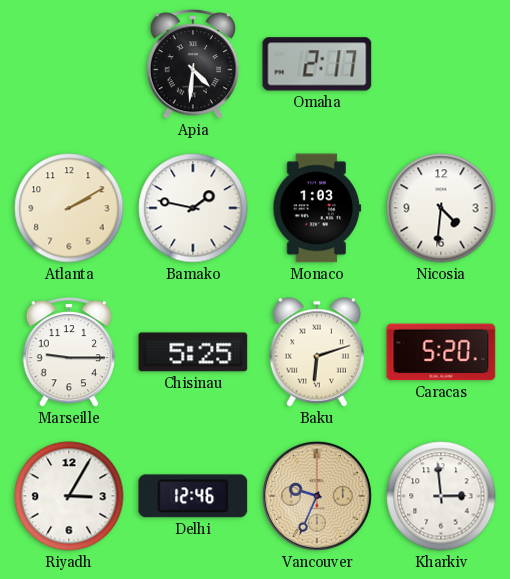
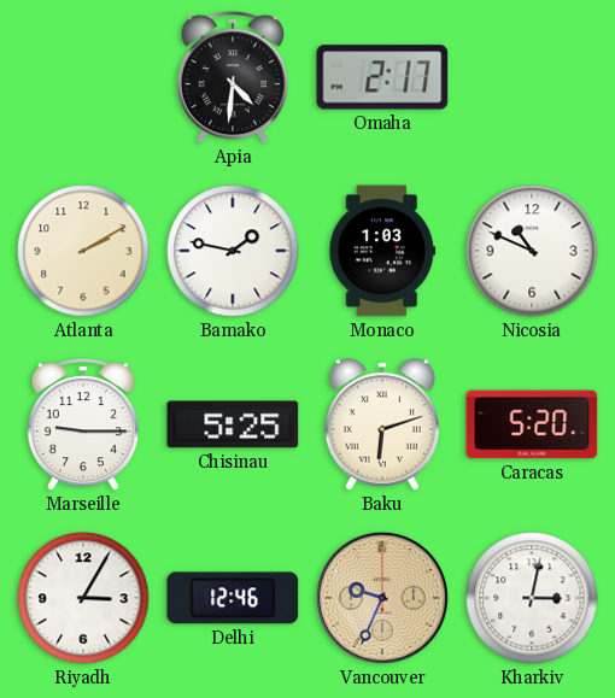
Nicosia: 4:31 -> 10:49
Kharkiv: 2:59 -> 3:02
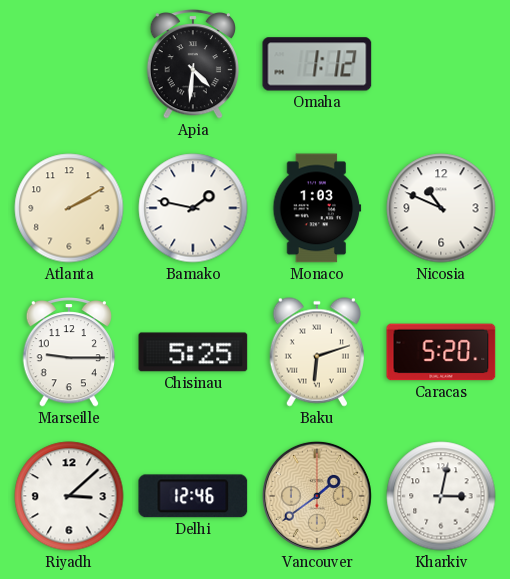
Omaha: 2:17 -> 1:12
Riyadh: 3:05 -> 3:08
Vancouver: 9:34 -> 1:39
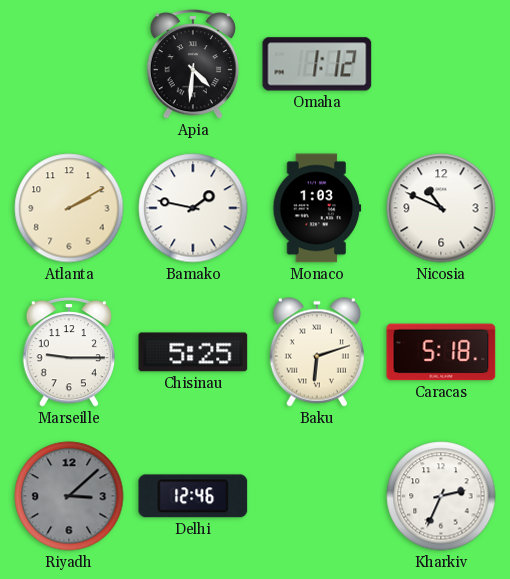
Caracas: 5:20 -> 5:18
Riyadh dial: white -> grey
Vancouver: 1:39 -> none
Kharkiv: 3:02 -> 2:34
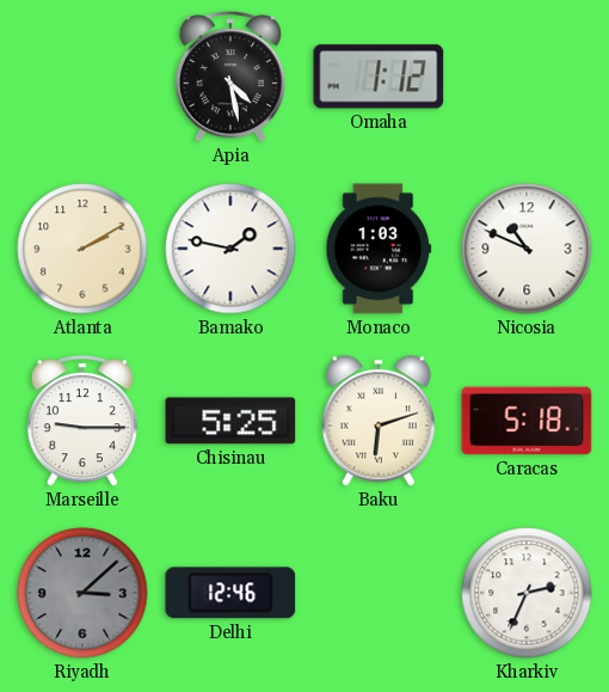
Apia: 4:31 -> 4:28
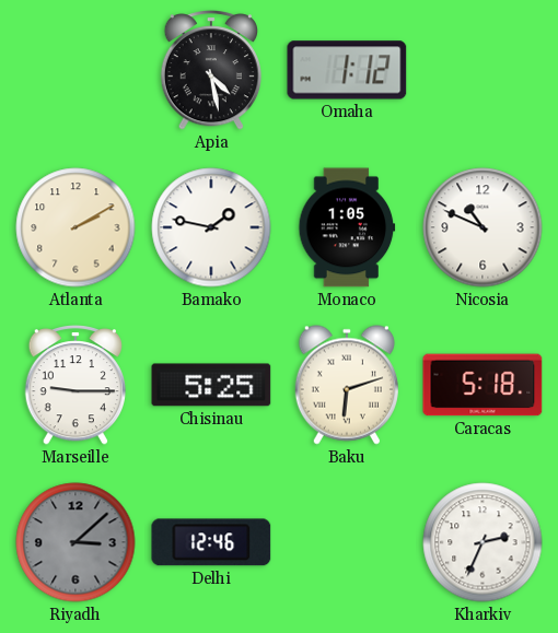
Monaco: 1:03 -> 1:05
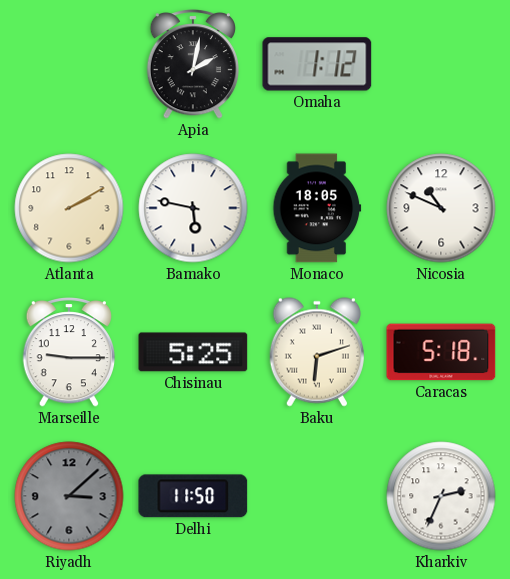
Apia: 4:28 -> 2:02
Bamako: 1:47 -> 5:47
Monaco: 1:05 -> 18:05
Delhi: 12:46 -> 11:50
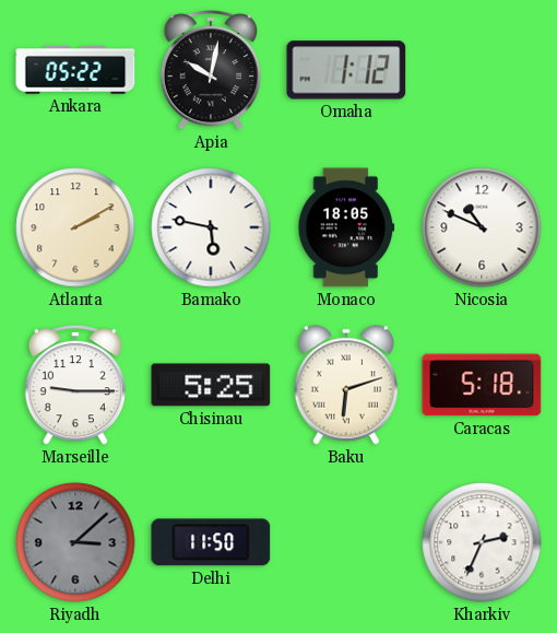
Ankara: none -> 05:22
Apia: 2:02 -> 10:02
